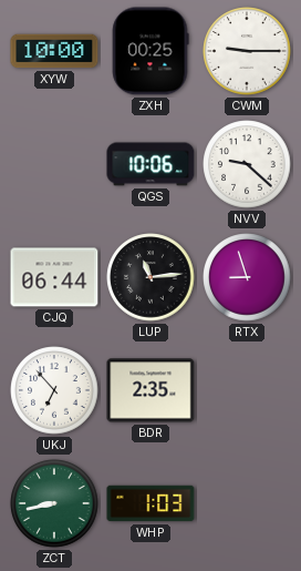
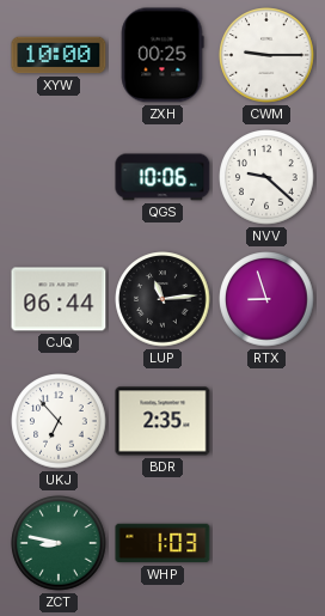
ZCT: 8:43 -> 8:47
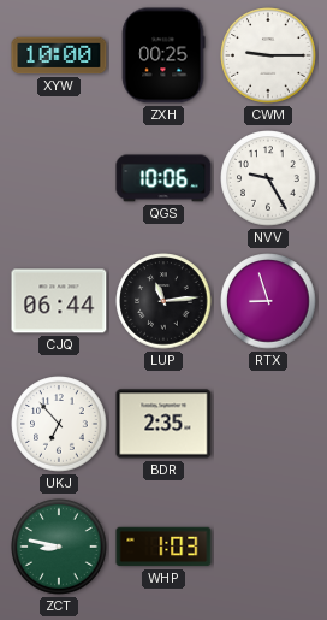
NVV: 9:22 -> 9:25
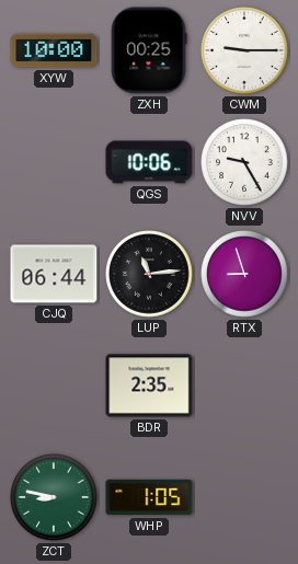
UKJ: 6:53 -> none
WHP: 1:03 -> 1:05
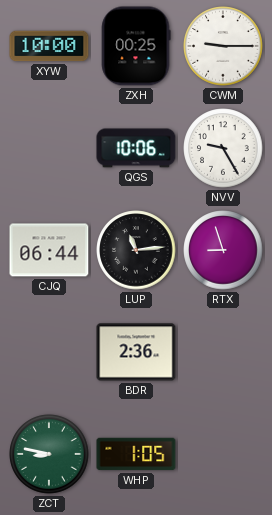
BDR: 2:35 -> 2:36
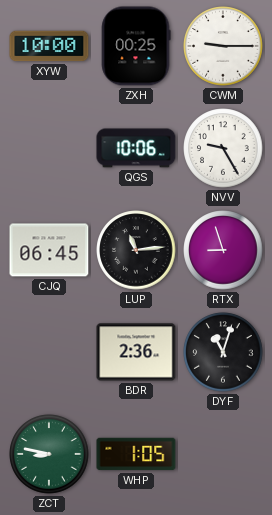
CJQ: 06:44 -> 06:45
DYF: none -> 11:03
